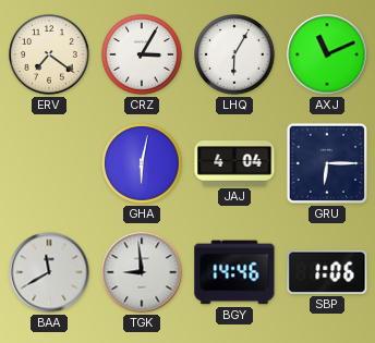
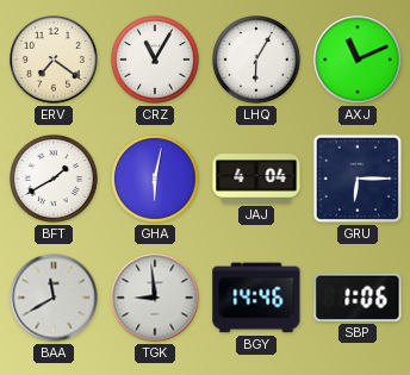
CRZ: 3:05 -> 11:05
BFT: none -> 1:40
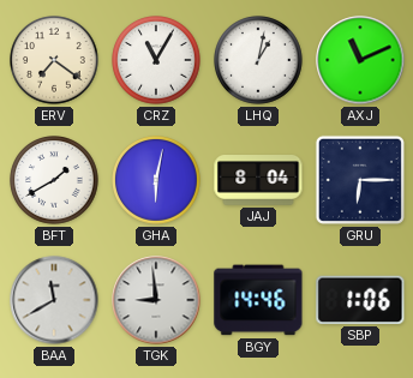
LHQ: 6:05 -> 1:02
JAJ: 4:04 -> 8:04
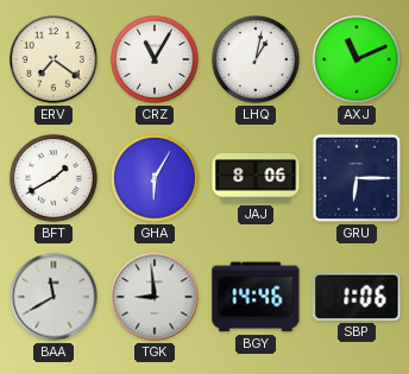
GHA: 6:02 -> 6:05
JAJ: 8:04 -> 8:06
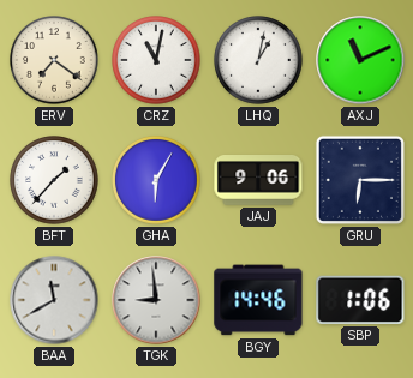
CRZ: 11:05 -> 11:02
BFT: 1:40 -> 1:37
JAJ: 8:06 -> 9:06
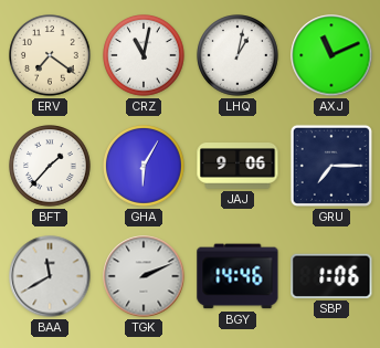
GRU: 6:15 -> 7:15
TGK: 8:59 -> 2:11
